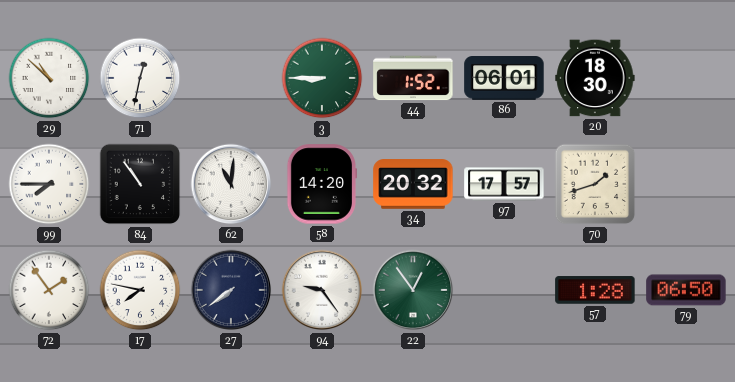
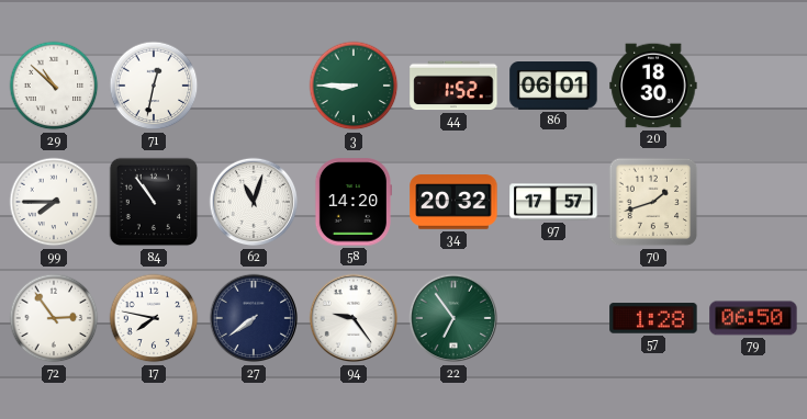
62: 11:01 -> 11:03
72: 1:54 -> 2:54
22: 12:54 -> 6:54
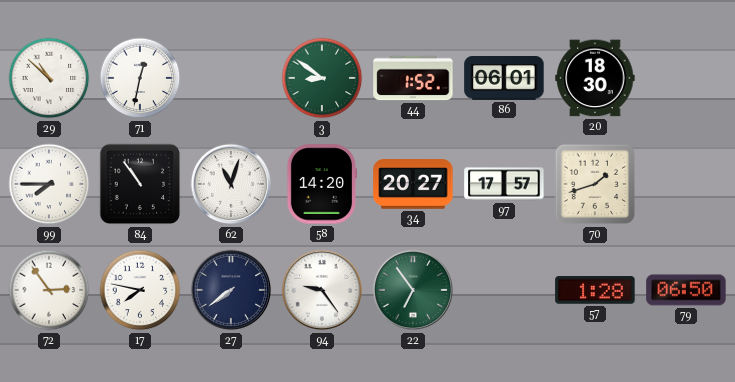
3: 8:45 -> 8:51
34: 20:32 -> 20:27
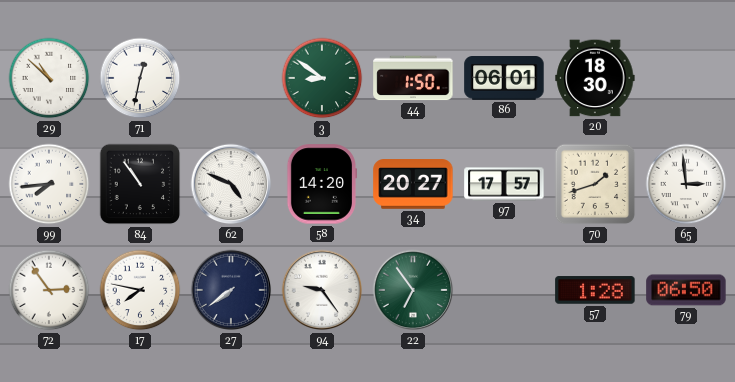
44: 1:52 -> 1:50
99: 7:45 -> 7:44
62: 11:03 -> 4:49
65: none -> 2:59
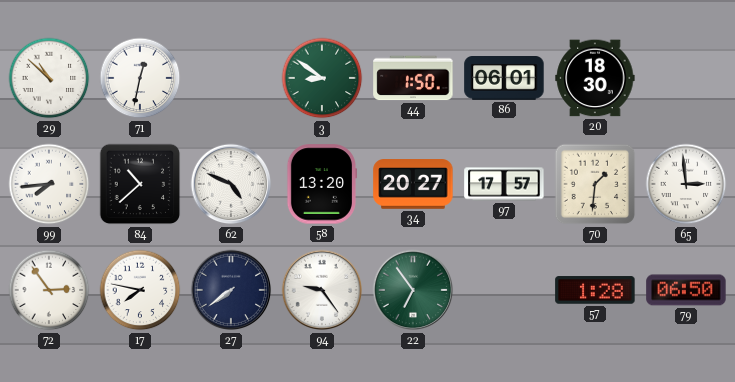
84: 10:54 -> 10:38
58: 14:20 -> 13:20
70: 1:42 -> 1:31
